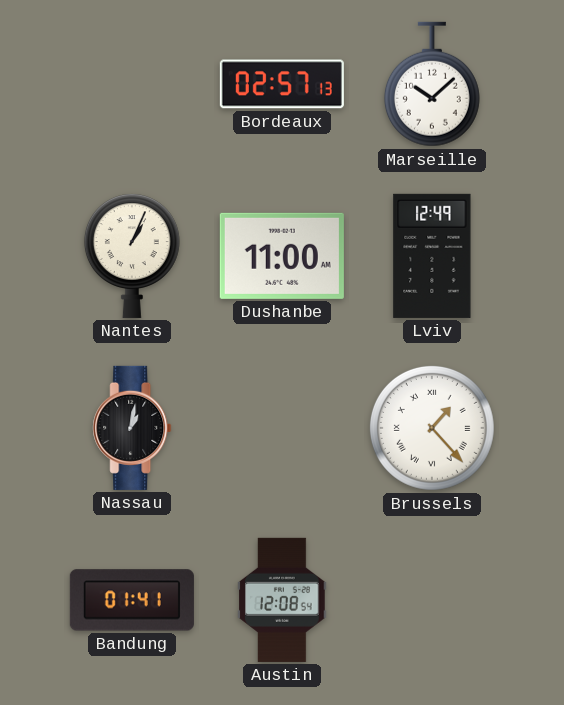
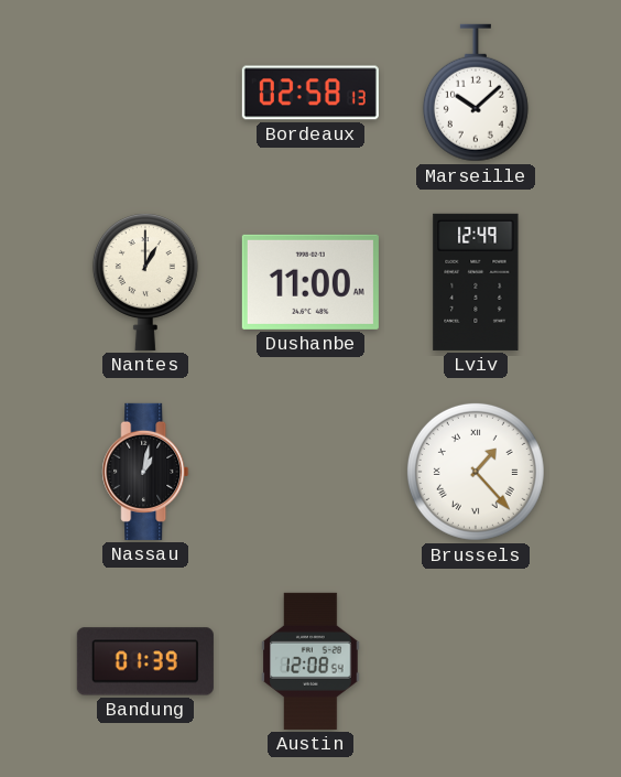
Bordeaux: 02:57 -> 02:58
Nantes: 1:04 -> 1:00
Bandung: 01:41 -> 01:39
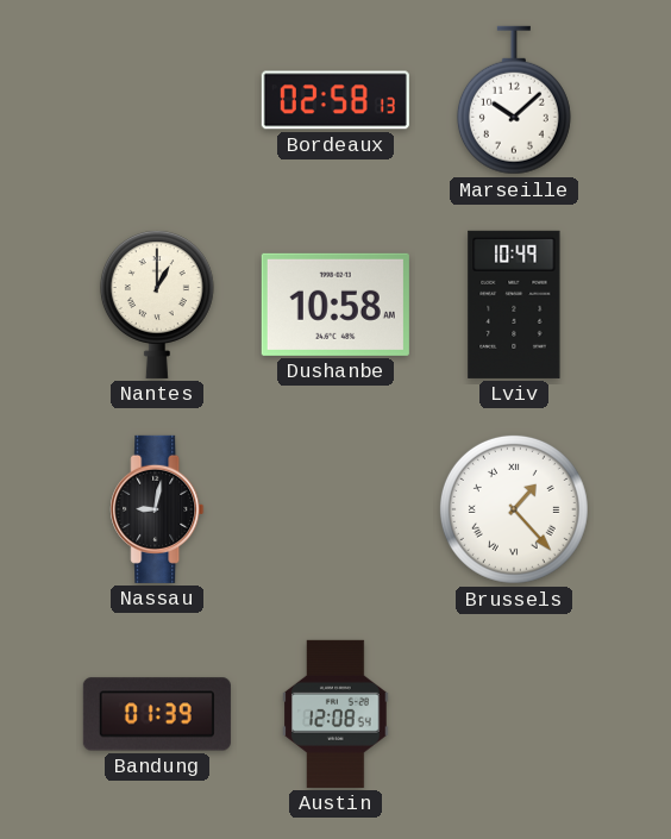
Dushanbe: 11:00 -> 10:58
Lviv: 12:49 -> 10:49
Nassau: 1:02 -> 9:02
